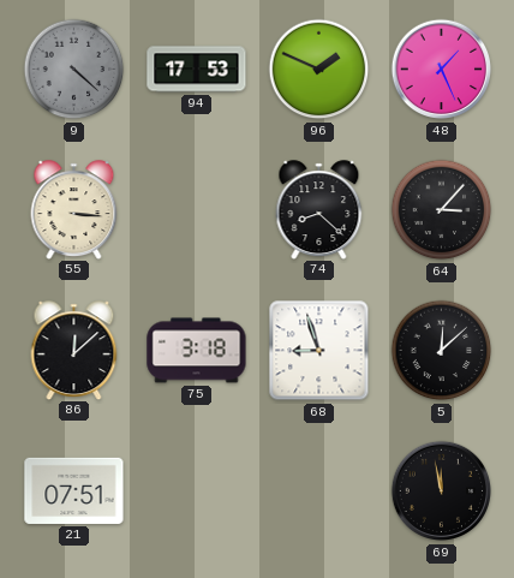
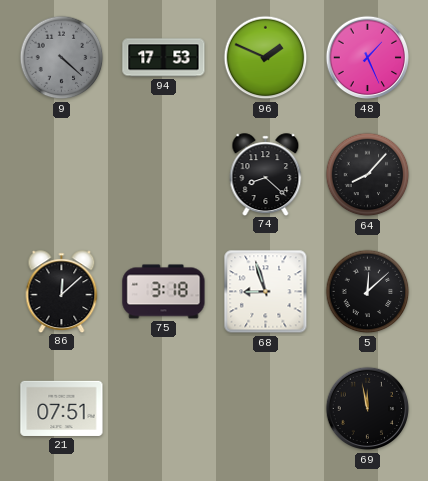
55: 3:16 -> none
64: 3:07 -> 8:07
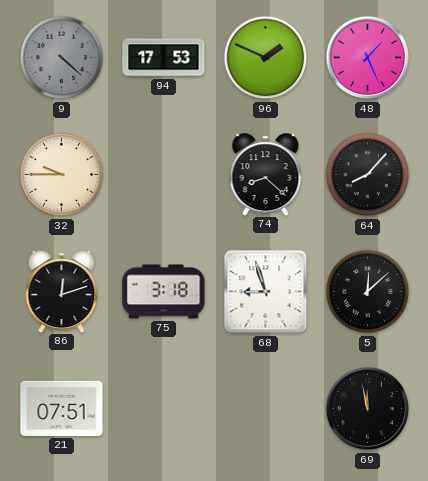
32: none -> 9:45
86: 12:08 -> 12:12
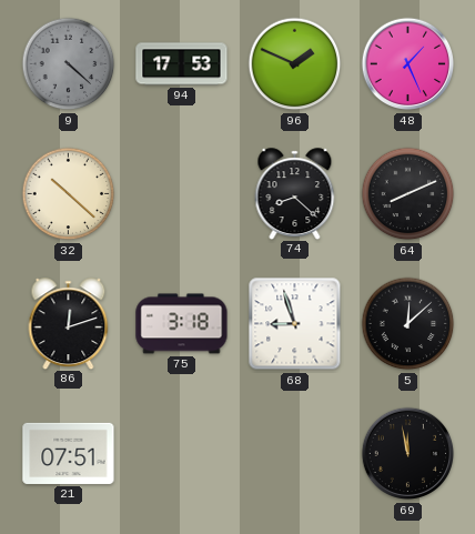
32: 9:45 -> 10:22
64: 8:07 -> 8:11
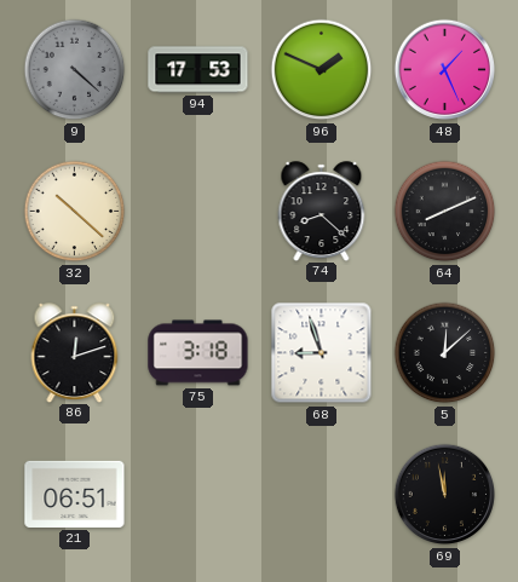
21: 07:51 -> 06:51
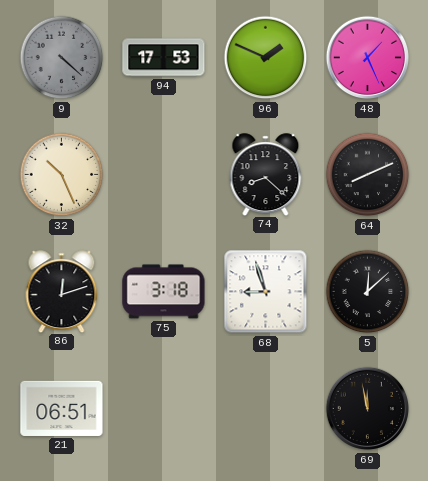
32: 10:22 -> 10:26
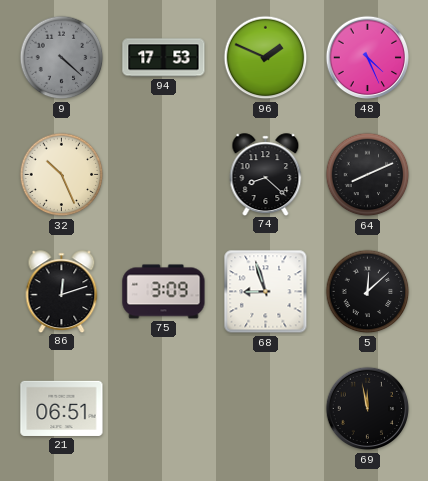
48: 1:26 -> 4:26
75: 3:18 -> 3:09
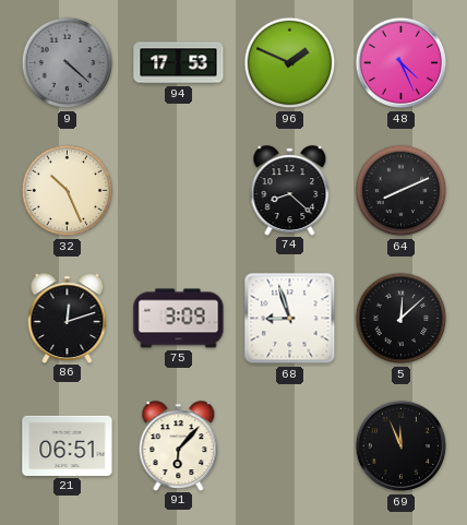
91: none -> 6:07
69: 11:58 -> 11:56
